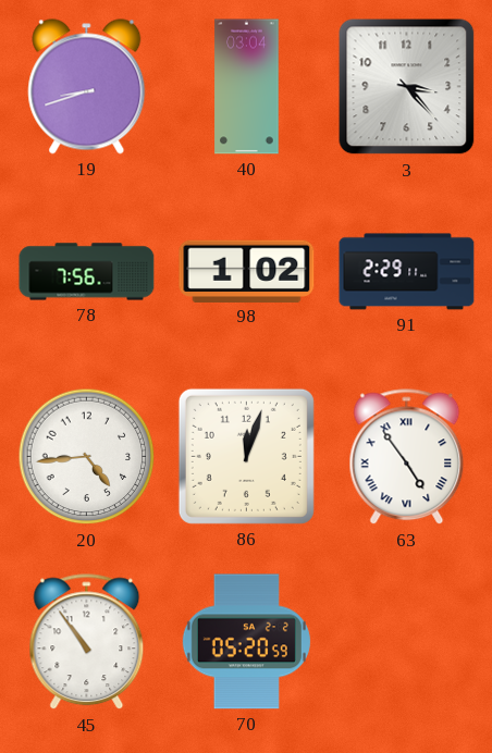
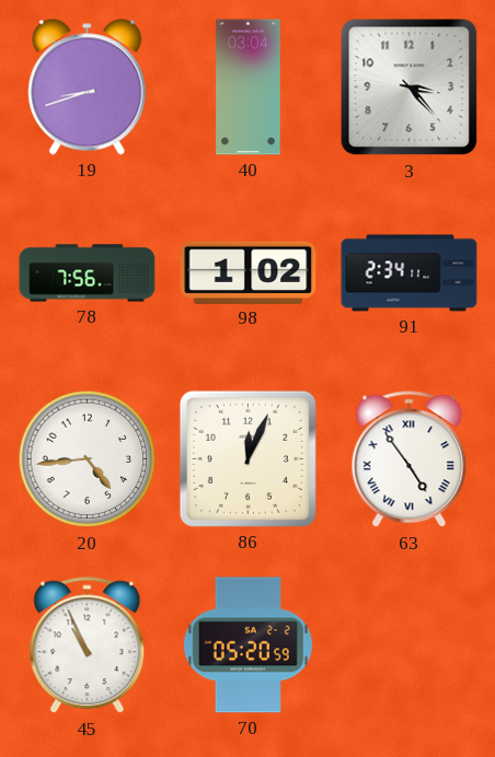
91: 2:29 -> 2:34
86: 12:03 -> 12:04
45: 10:54 -> 10:56
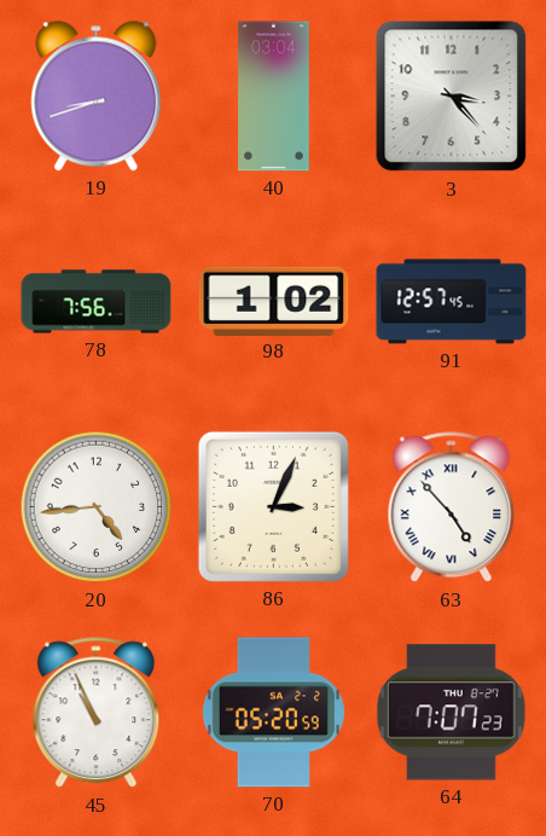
91: 2:34 -> 12:57
86: 12:04 -> 3:04
63: 4:54 -> 4:53
64: none -> 7:07
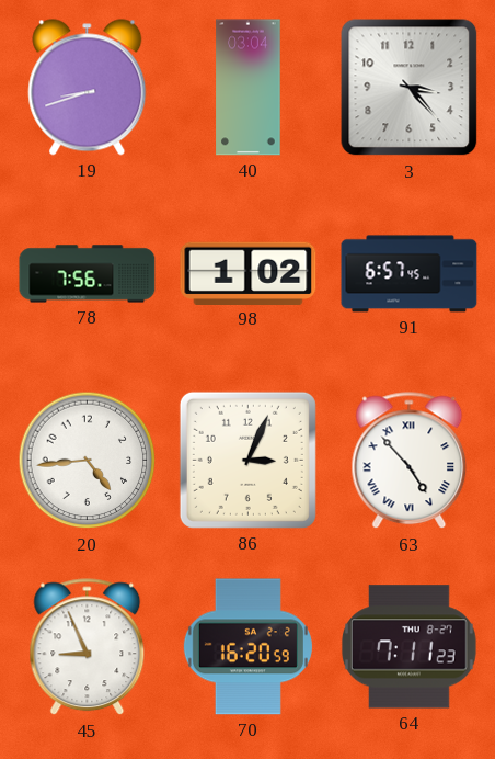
91: 12:57 -> 6:57
45: 10:56 -> 8:56
70: 05:20 -> 16:20
64: 7:07 -> 7:11
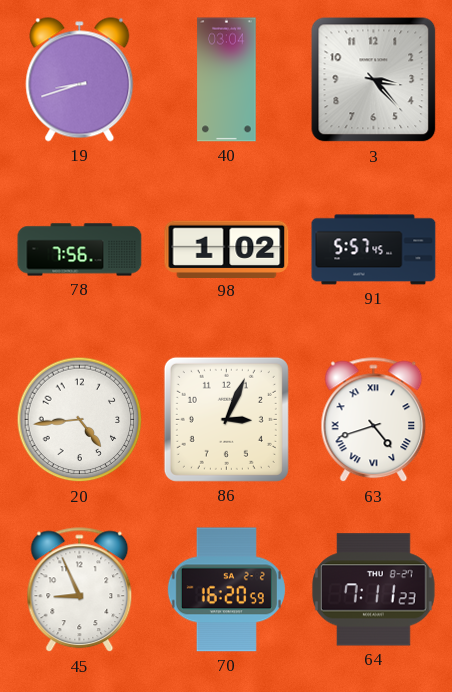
91: 6:57 -> 5:57
63: 4:53 -> 4:42
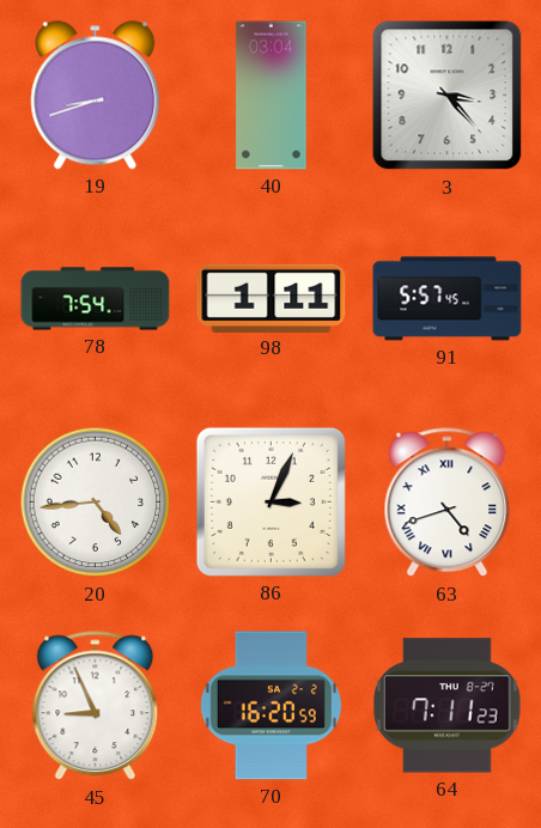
78: 7:56 -> 7:54
98: 1:02 -> 1:11
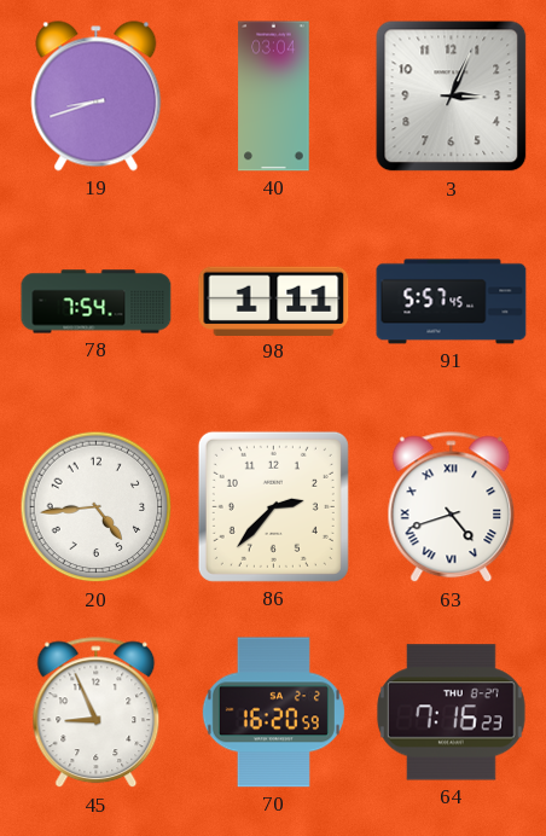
3: 3:23 -> 3:04
86: 3:04 -> 2:37
64: 7:11 -> 7:16
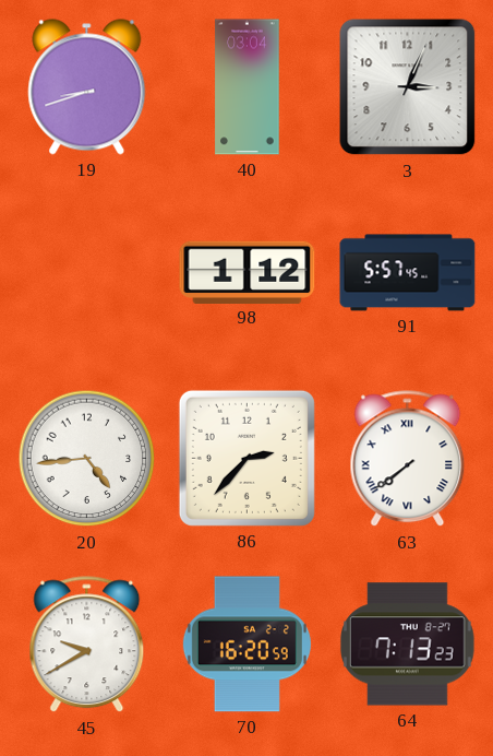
78: 7:54 -> none
98: 1:11 -> 1:12
63: 4:42 -> 7:39
45: 8:56 -> 9:40
64: 7:16 -> 7:13
